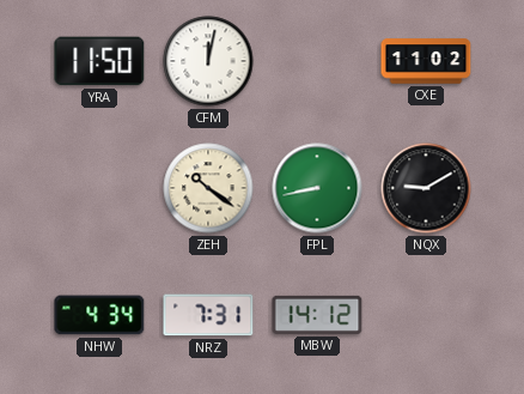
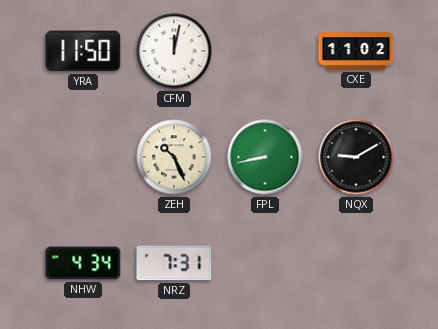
ZEH: 10:21 -> 10:26
MBW: 14:12 -> none
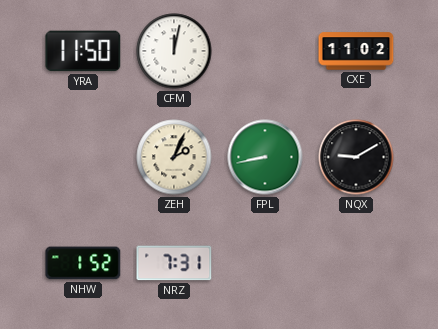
ZEH: 10:26 -> 2:04
NHW: 4:34 -> 1:52
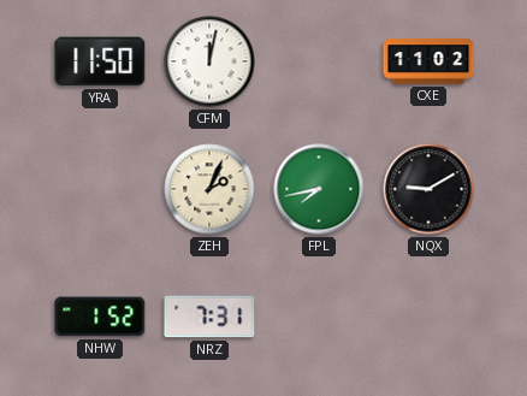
FPL: 8:43 -> 7:43
